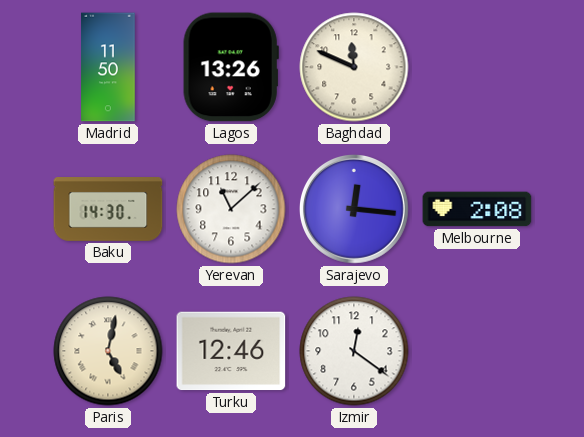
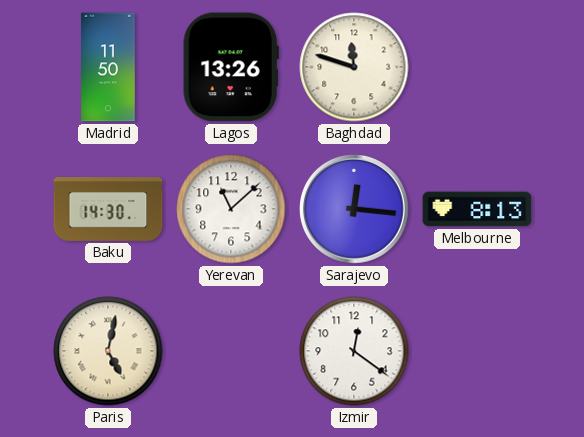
Baghdad: 11:49 -> 11:48
Melbourne: 2:08 -> 8:13
Turku: 12:46 -> none
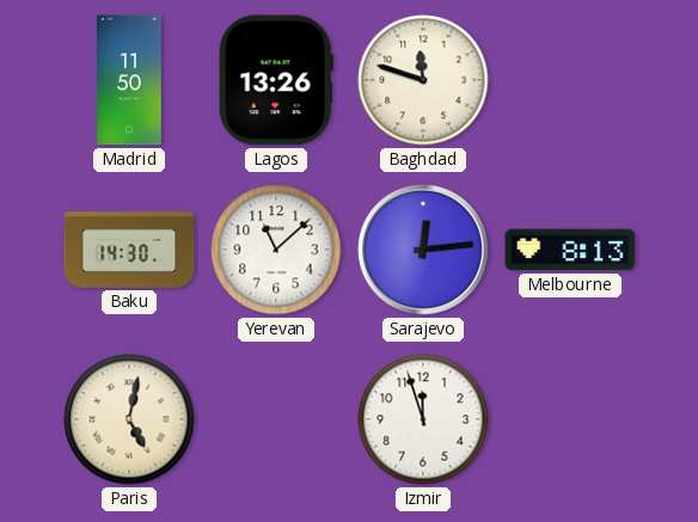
Sarajevo: 12:16 -> 12:14
Izmir: 12:21 -> 11:57
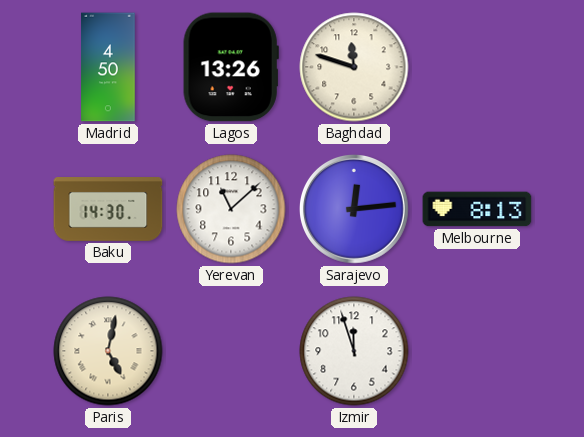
Madrid: 11:50 -> 4:50
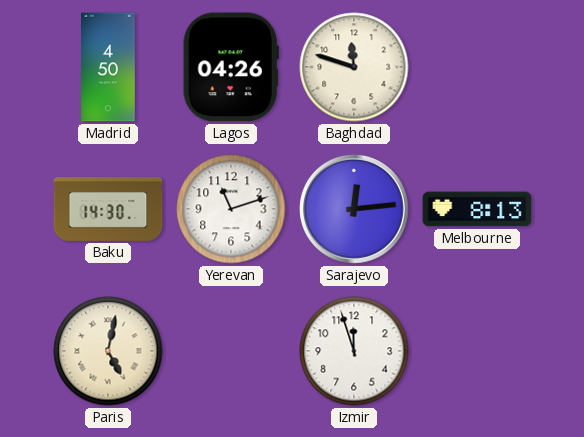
Lagos: 13:26 -> 04:26
Yerevan: 11:08 -> 11:12
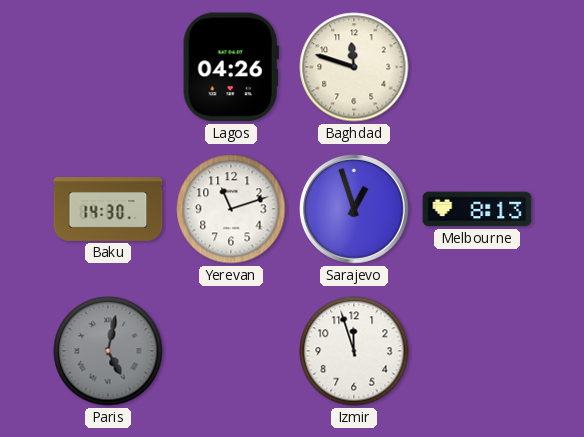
Madrid: 4:50 -> none
Sarajevo: 12:14 -> 12:57
Paris dial: cream -> grey
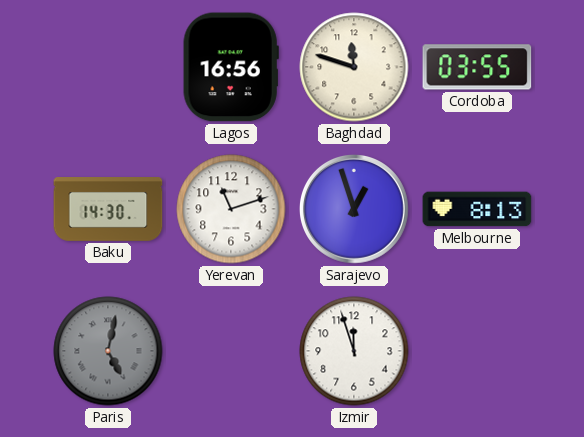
Lagos: 04:26 -> 16:56
Cordoba: none -> 03:55
